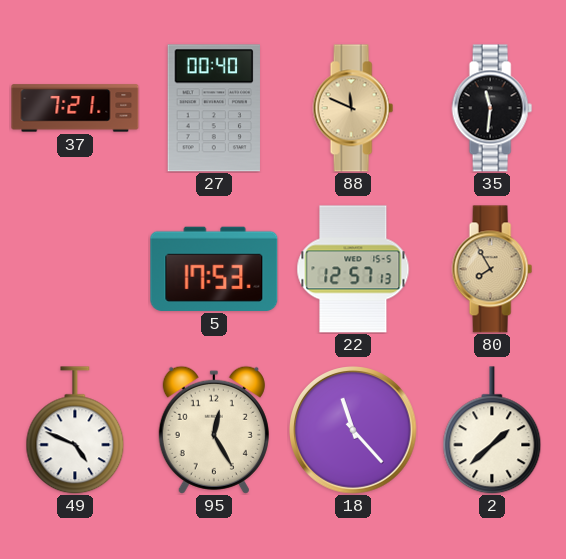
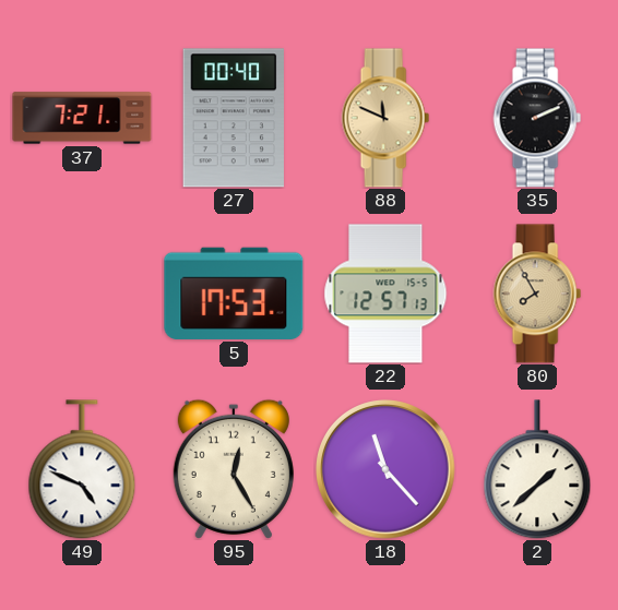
35: 11:31 -> 2:11
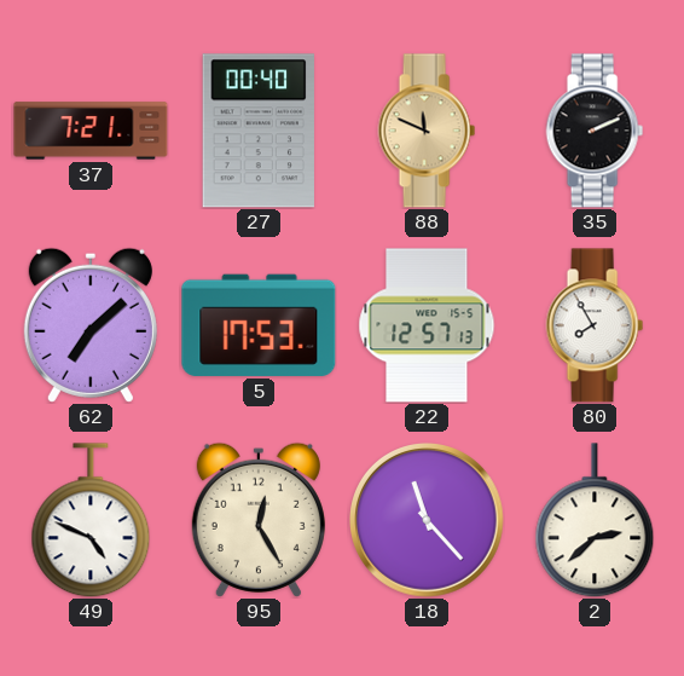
62: none -> 7:08
80 dial: champagne -> white
2: 1:38 -> 2:38
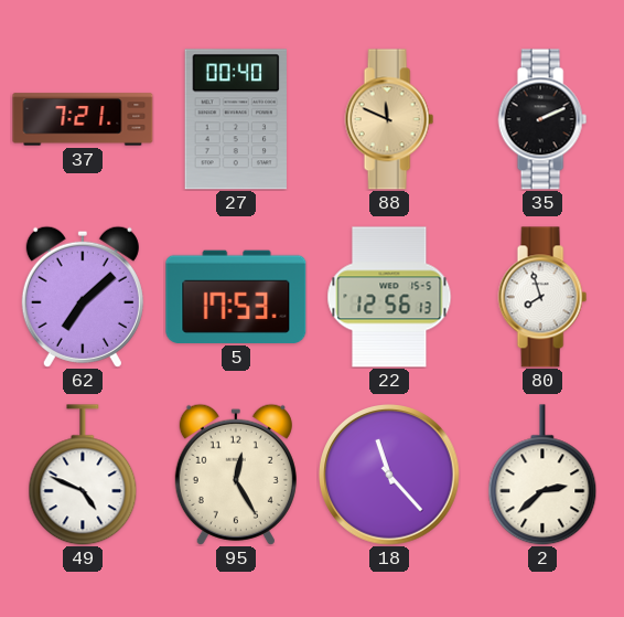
22: 12:57 -> 12:56
80: 7:55 -> 7:57
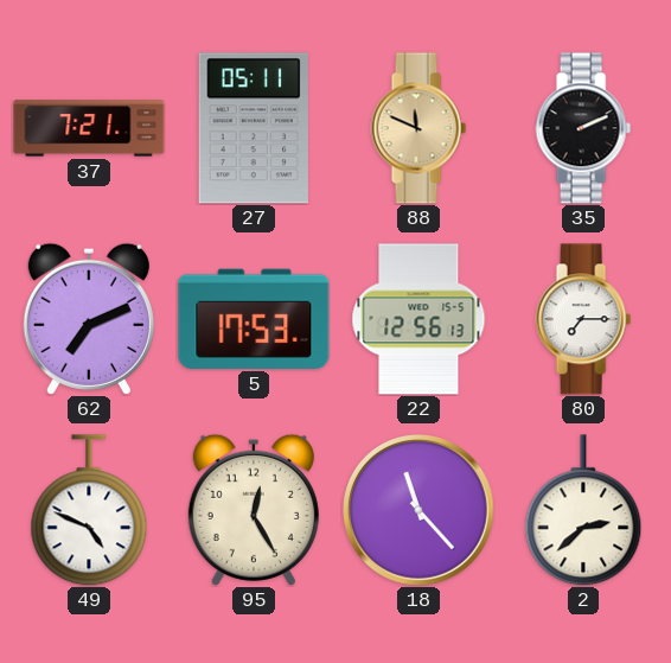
27: 00:40 -> 05:11
62: 7:08 -> 7:11
80: 7:57 -> 7:15
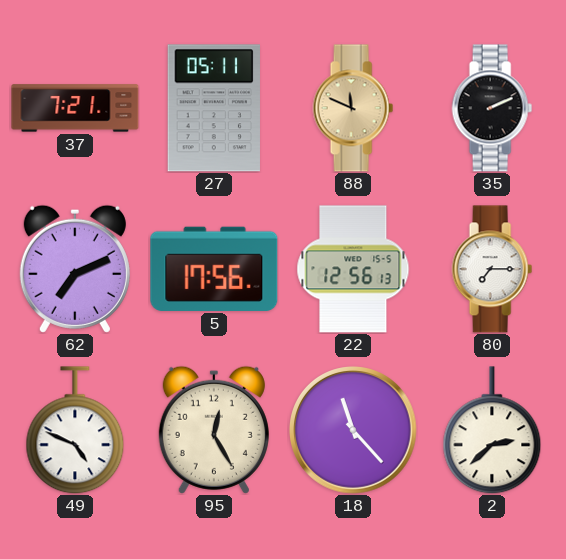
5: 17:53 -> 17:56
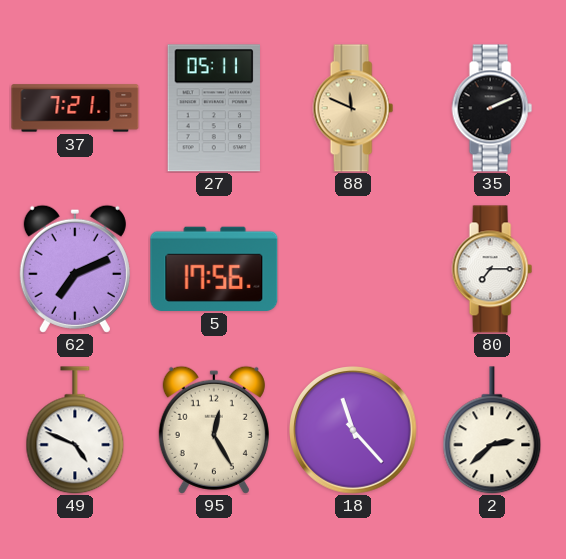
22: 12:56 -> none
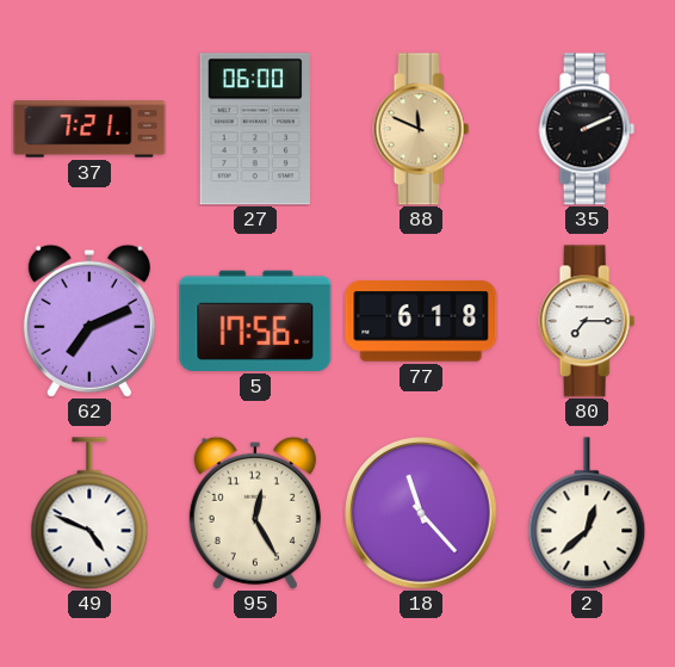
27: 05:11 -> 06:00
77: none -> 6:18
2: 2:38 -> 12:38
